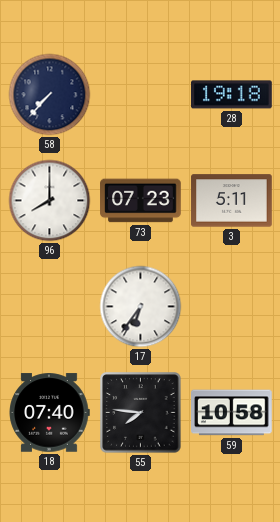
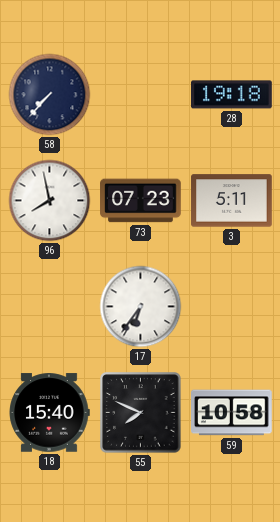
96: 8:00 -> 7:58
18: 07:40 -> 15:40
55: 7:46 -> 7:49
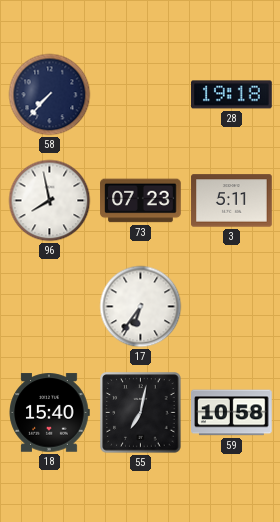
55: 7:49 -> 7:02
